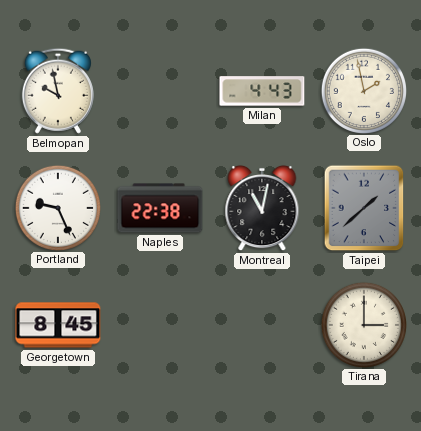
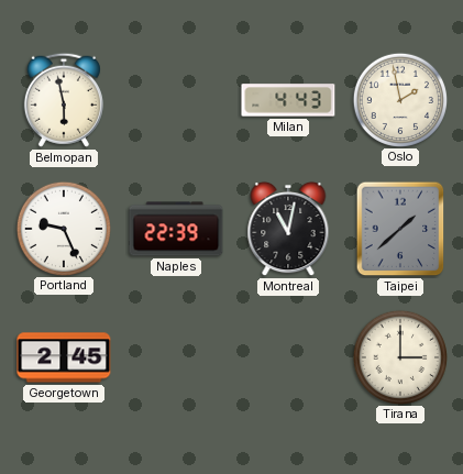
Belmopan: 9:58 -> 5:58
Naples: 22:38 -> 22:39
Georgetown: 8:45 -> 2:45
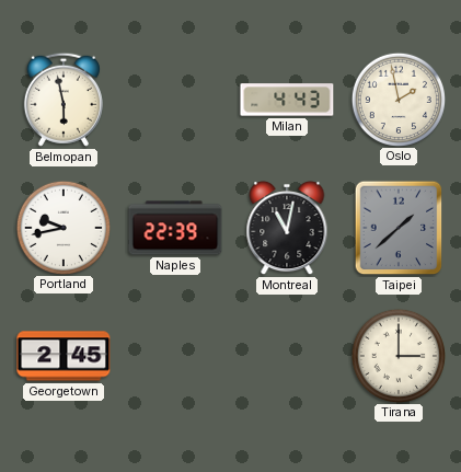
Portland: 9:26 -> 9:43
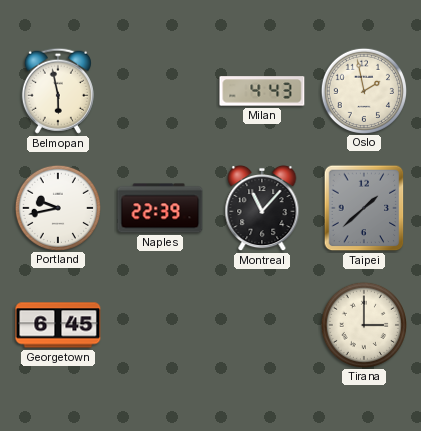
Montreal: 11:02 -> 11:07
Georgetown: 2:45 -> 6:45
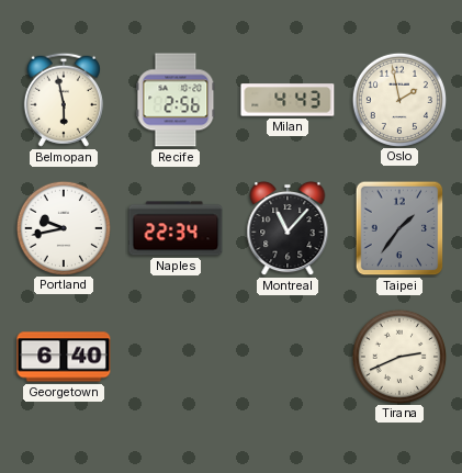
Recife: none -> 2:56
Naples: 22:39 -> 22:34
Taipei: 1:38 -> 1:36
Georgetown: 6:45 -> 6:40
Tirana: 3:00 -> 2:41
